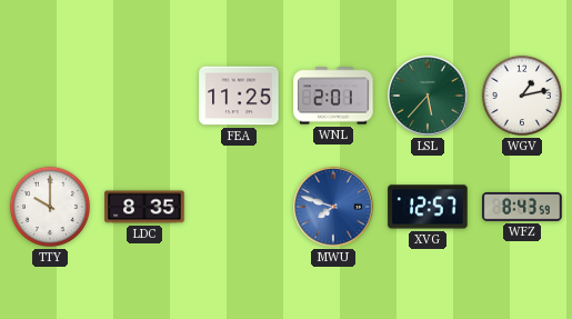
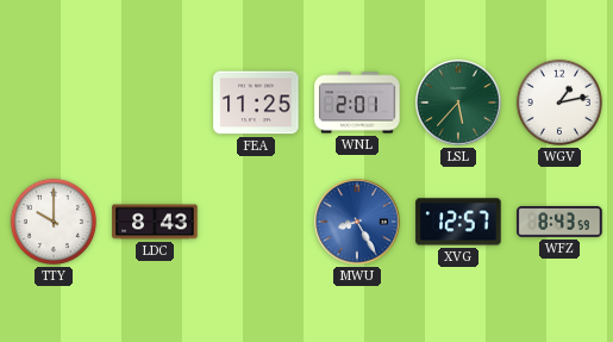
LDC: 8:35 -> 8:43
MWU: 7:48 -> 8:25
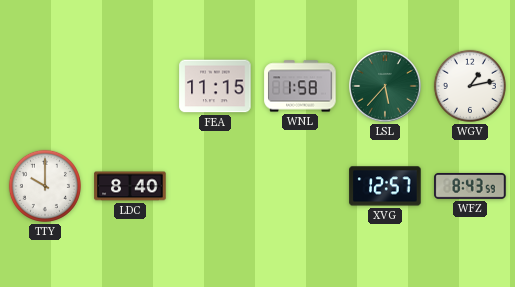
FEA: 11:25 -> 11:15
WNL: 2:01 -> 1:58
LDC: 8:43 -> 8:40
MWU: 8:25 -> none
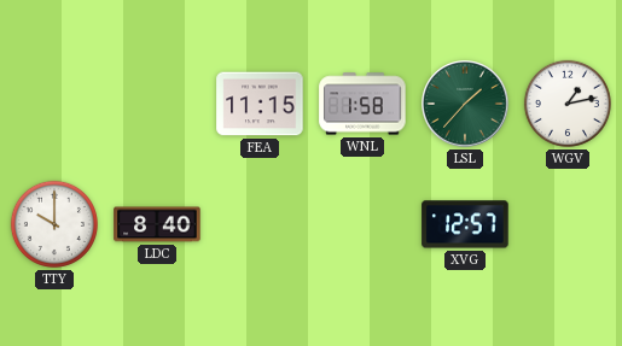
LSL: 5:37 -> 1:37
WFZ: 8:43 -> none
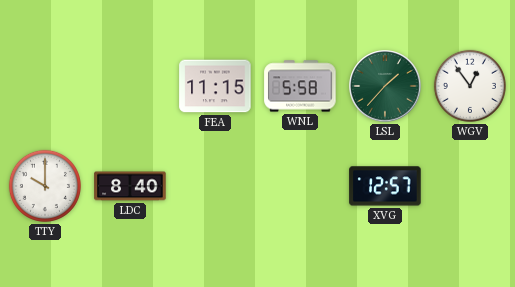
WNL: 1:58 -> 5:58
WGV: 1:13 -> 12:54
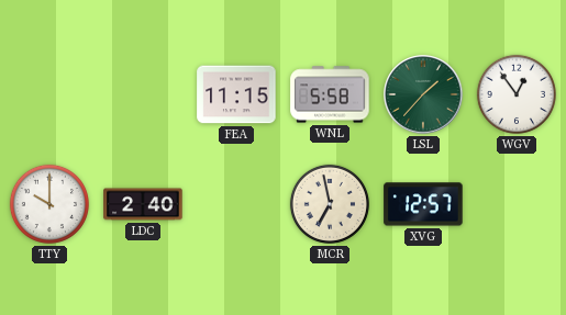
LDC: 8:40 -> 2:40
MCR: none -> 6:58
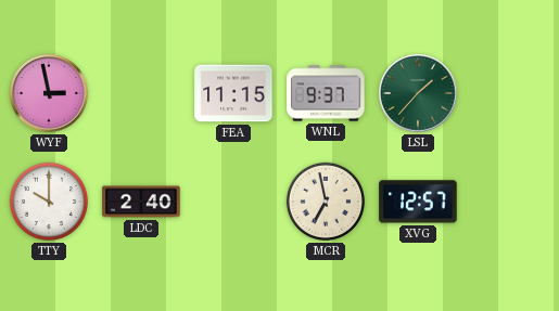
WYF: none -> 2:58
WNL: 5:58 -> 9:37
WGV: 12:54 -> none
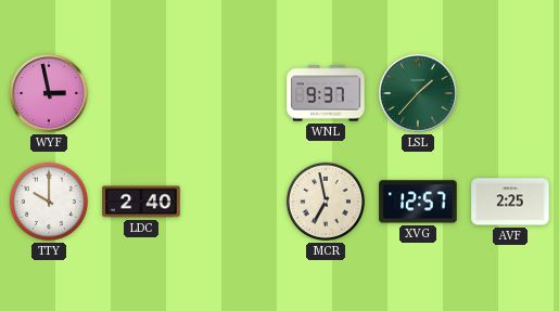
FEA: 11:15 -> none
AVF: none -> 2:25
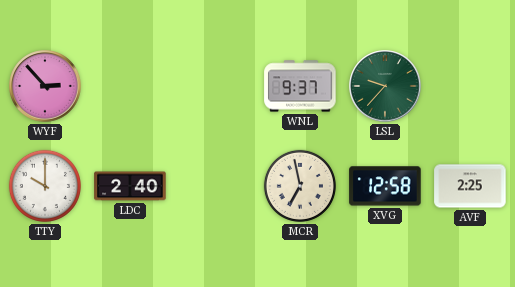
WYF: 2:58 -> 2:53
LSL: 1:37 -> 9:37
XVG: 12:57 -> 12:58
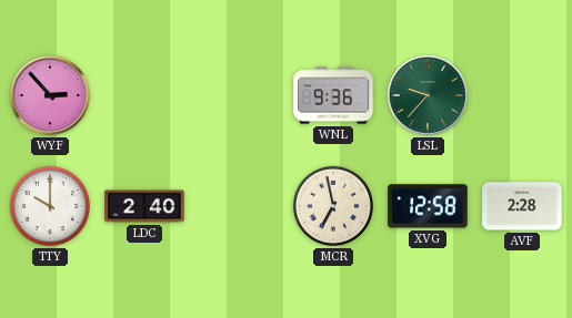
WNL: 9:37 -> 9:36
AVF: 2:25 -> 2:28
